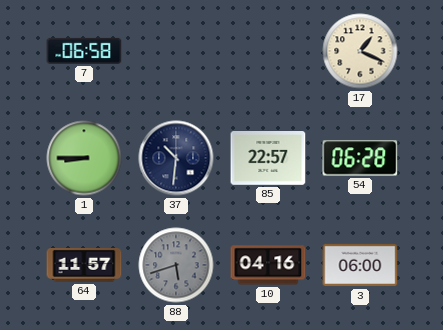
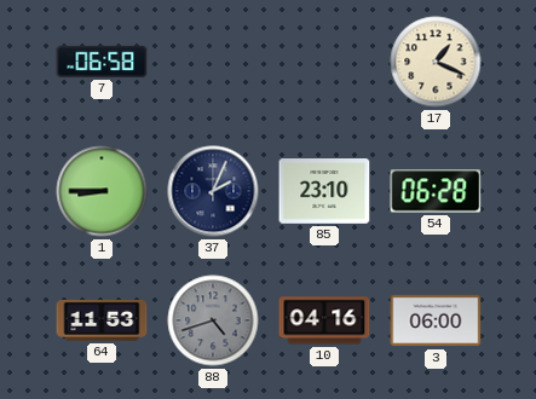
37: 10:31 -> 2:04
85: 22:57 -> 23:10
64: 11:57 -> 11:53
88: 5:42 -> 4:42
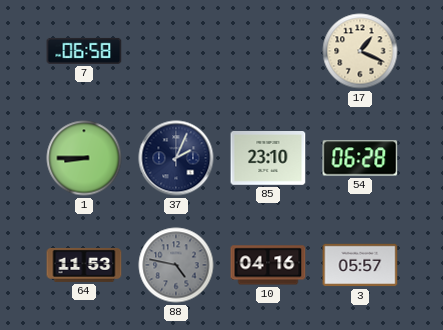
88: 4:42 -> 4:47
3: 06:00 -> 05:57
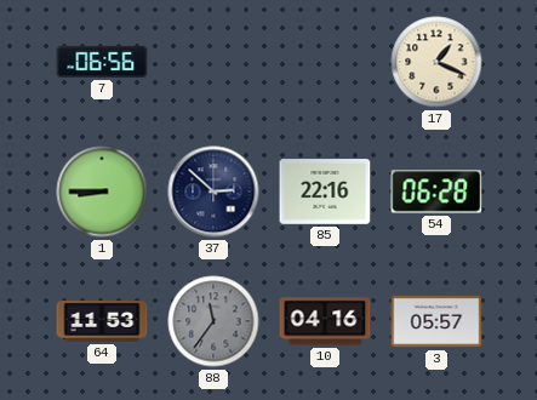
7: 06:58 -> 06:56
37: 2:04 -> 2:52
85: 23:10 -> 22:16
88: 4:47 -> 11:36
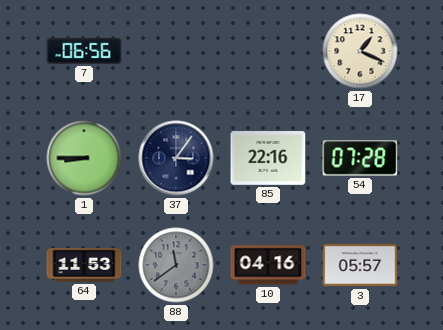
37: 2:52 -> 3:06
54: 06:28 -> 07:28
88: 11:36 -> 11:39
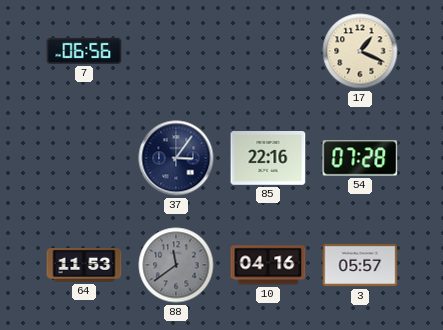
1: 8:45 -> none
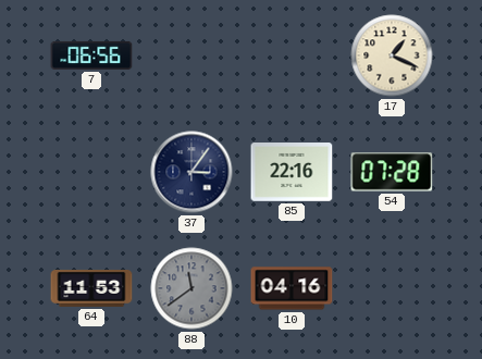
3: 05:57 -> none
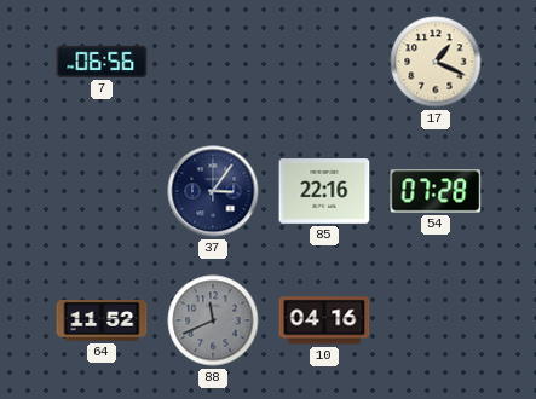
64: 11:53 -> 11:52
88: 11:39 -> 11:41
